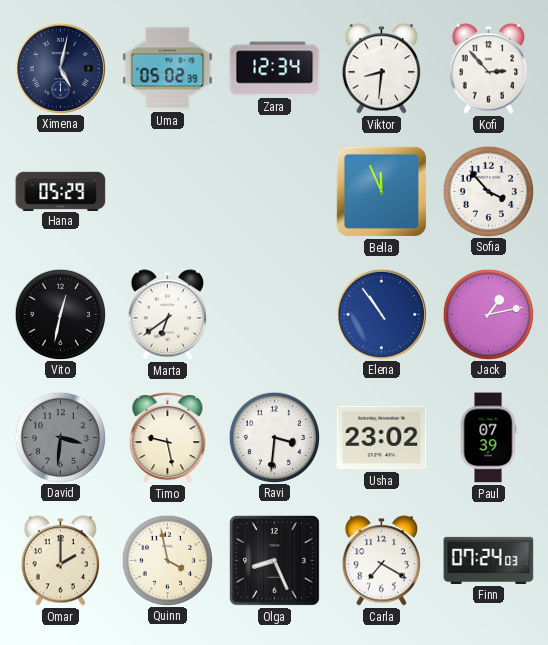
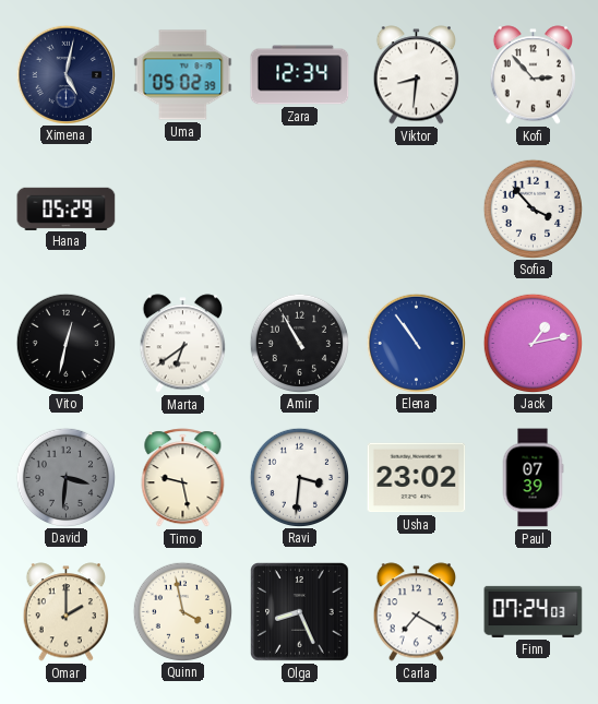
Bella: 11:56 -> none
Amir: none -> 10:55
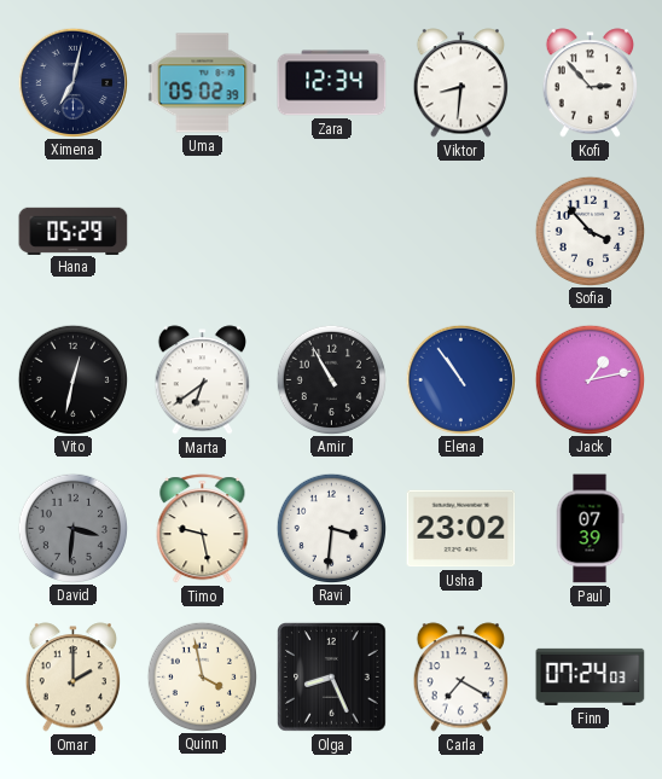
Ximena: 5:02 -> 7:02
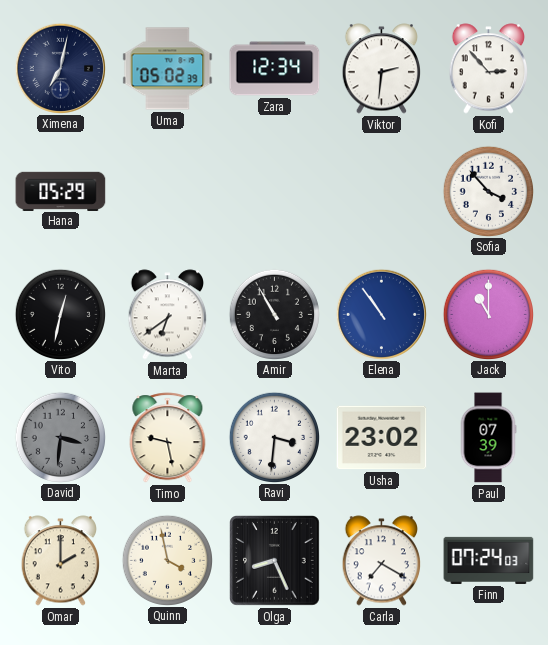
Viktor: 8:31 -> 2:31
Jack: 1:13 -> 11:00
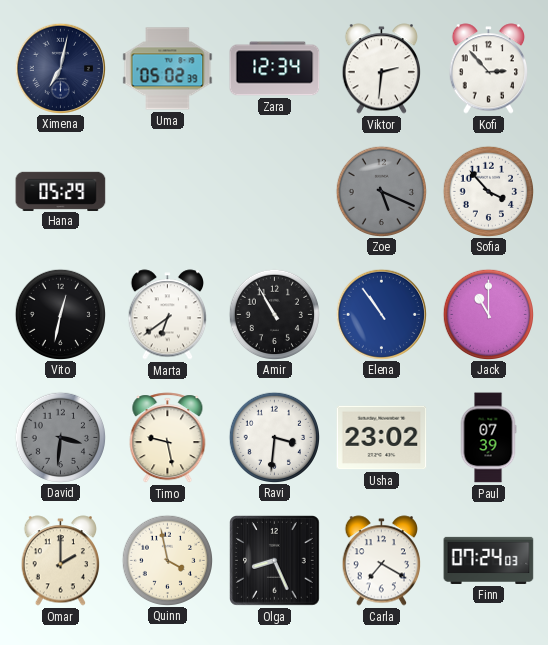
Zoe: none -> 5:19
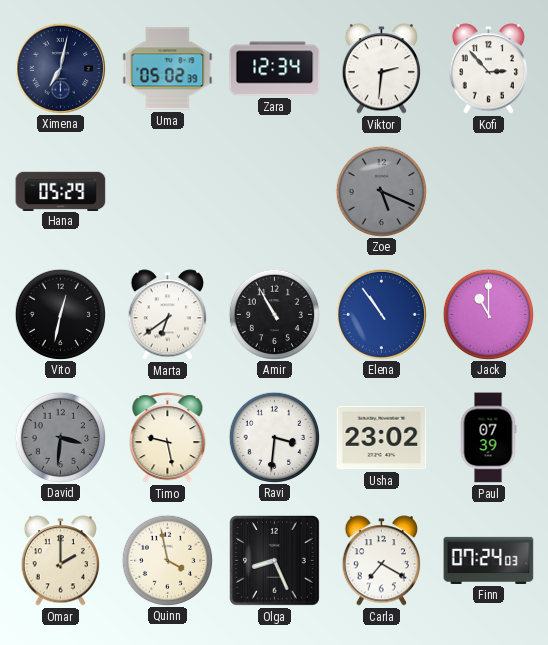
Sofia: 3:53 -> none
